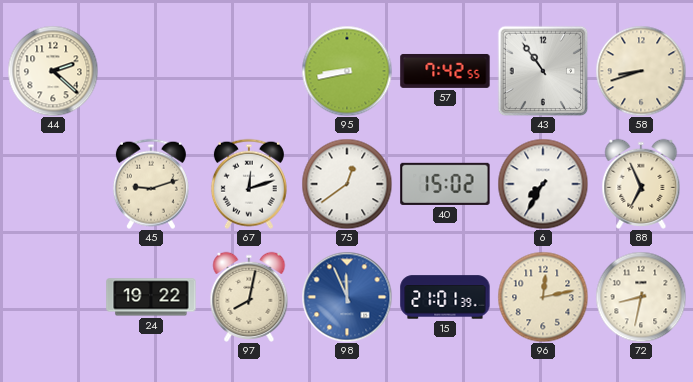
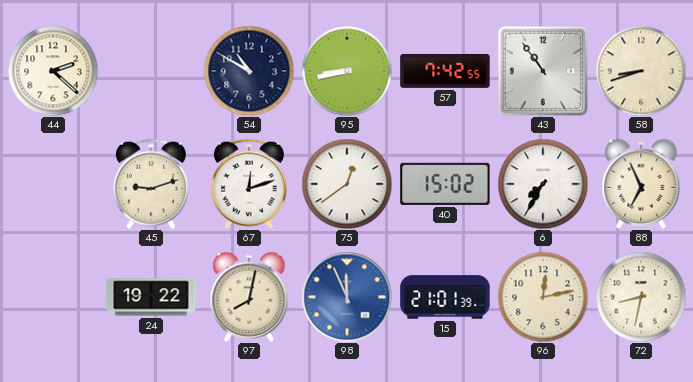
54: none -> 10:50
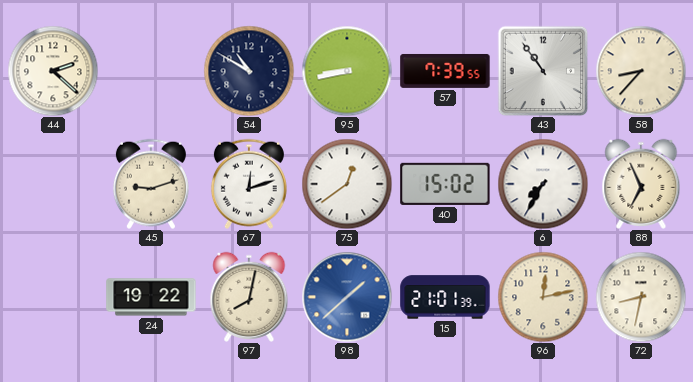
57: 7:42 -> 7:39
58: 8:42 -> 8:37
98: 11:56 -> 1:38
